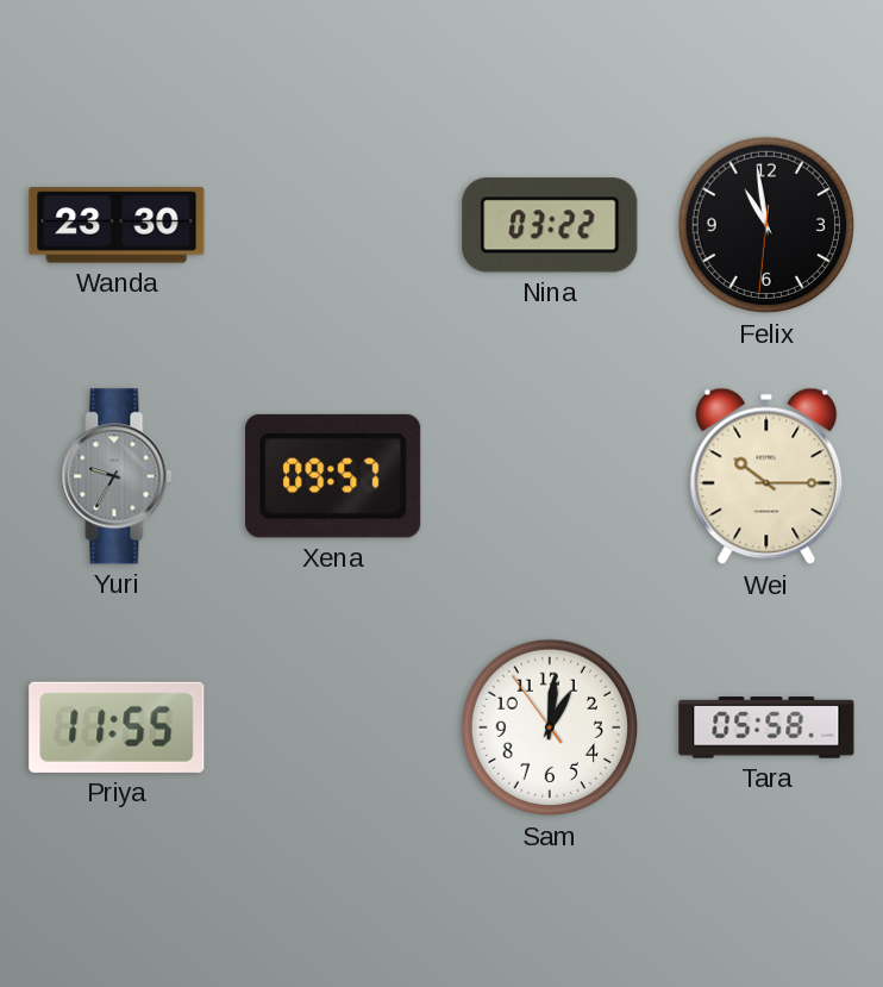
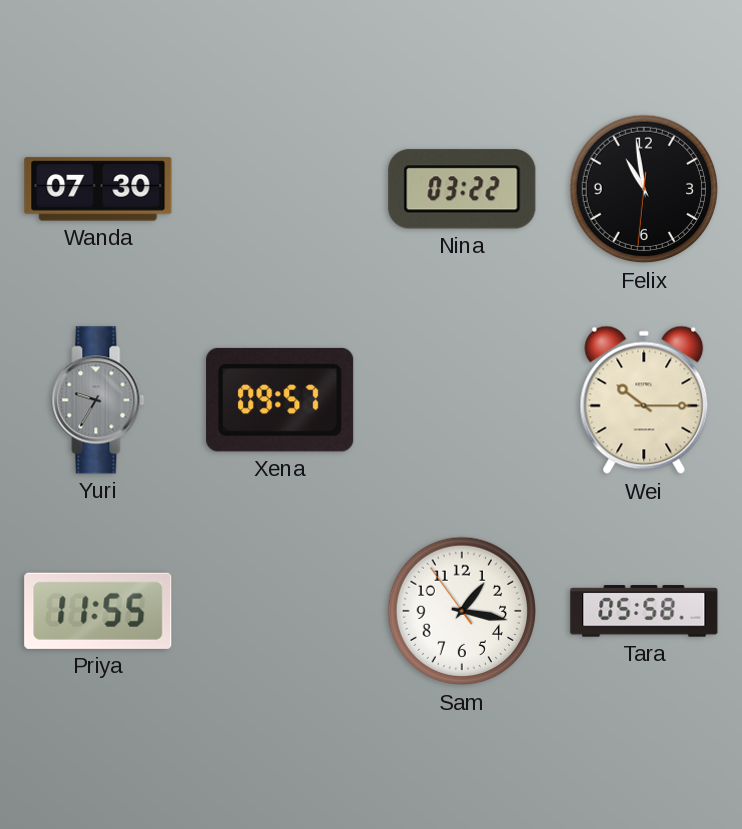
Wanda: 23:30 -> 07:30
Sam: 1:00 -> 1:16
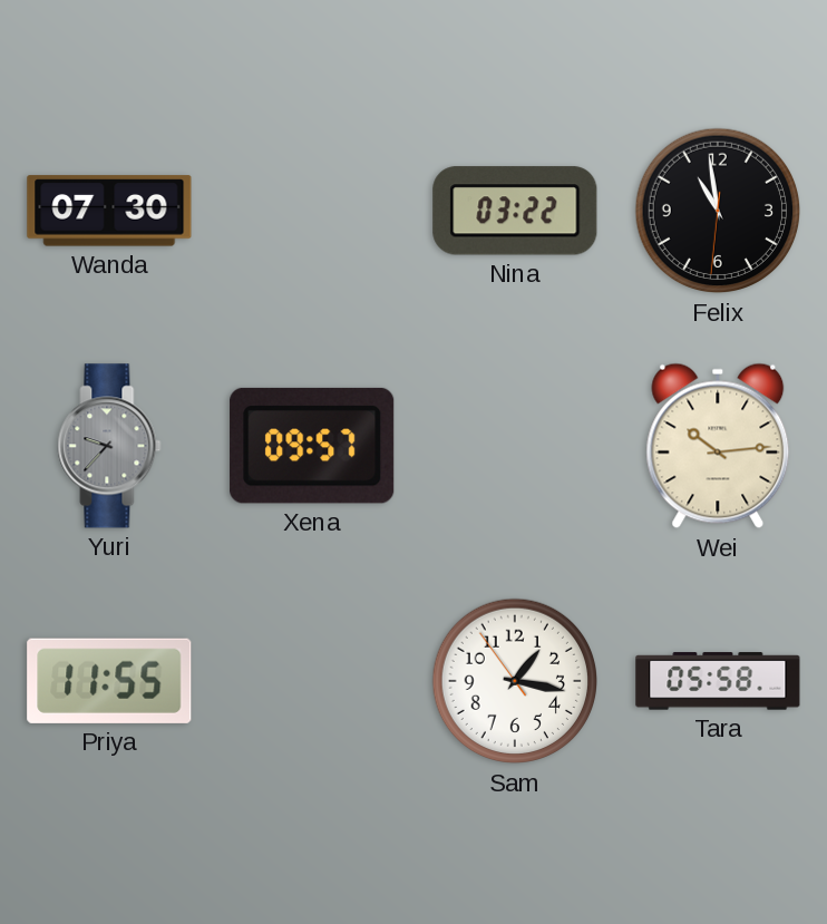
Yuri: 9:35 -> 9:37
Wei: 10:15 -> 10:14
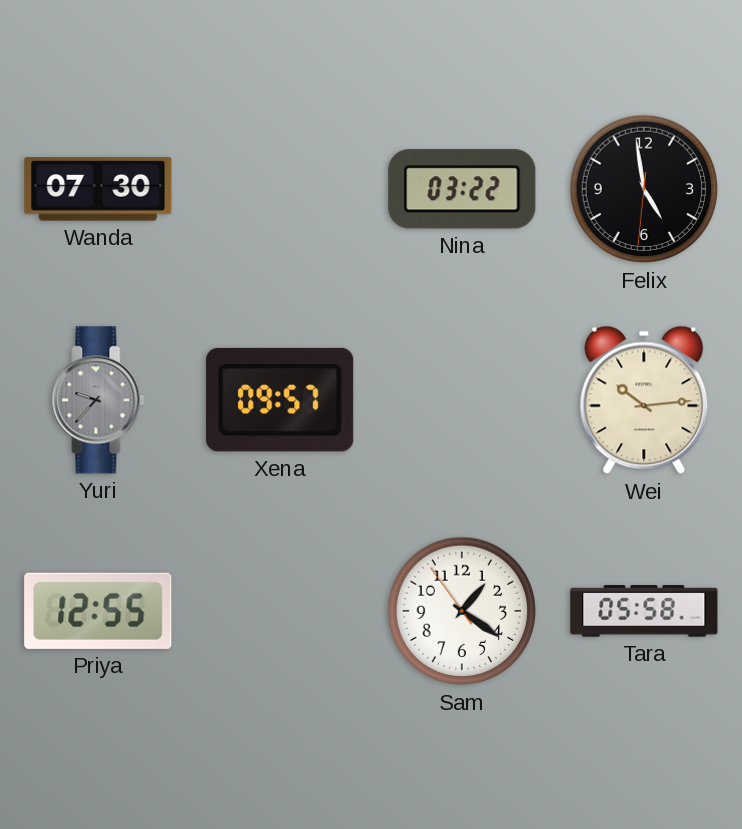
Felix: 10:58 -> 4:58
Priya: 11:55 -> 12:55
Sam: 1:16 -> 1:20
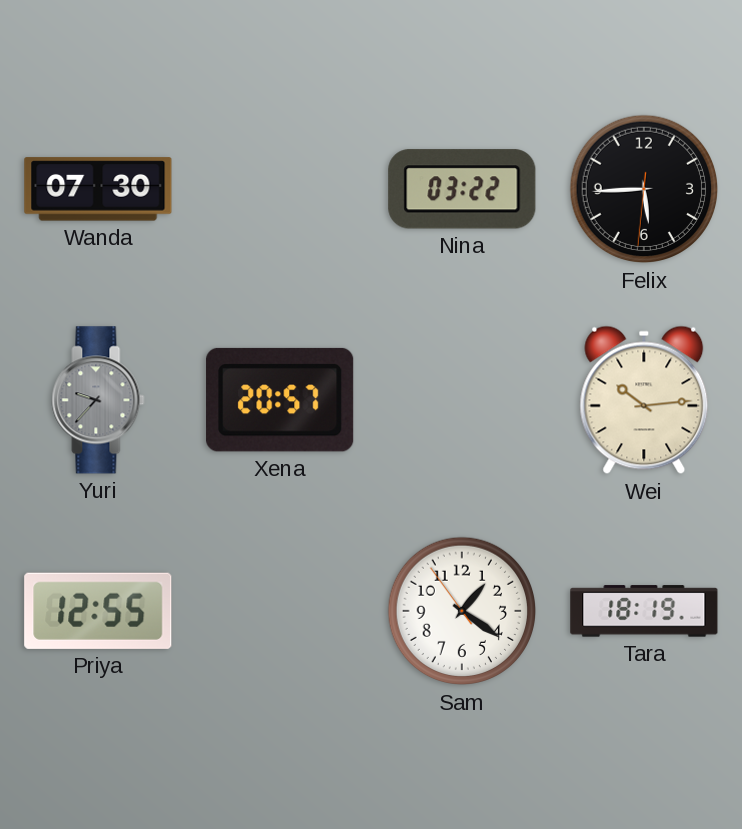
Felix: 4:58 -> 5:44
Xena: 09:57 -> 20:57
Tara: 05:58 -> 18:19
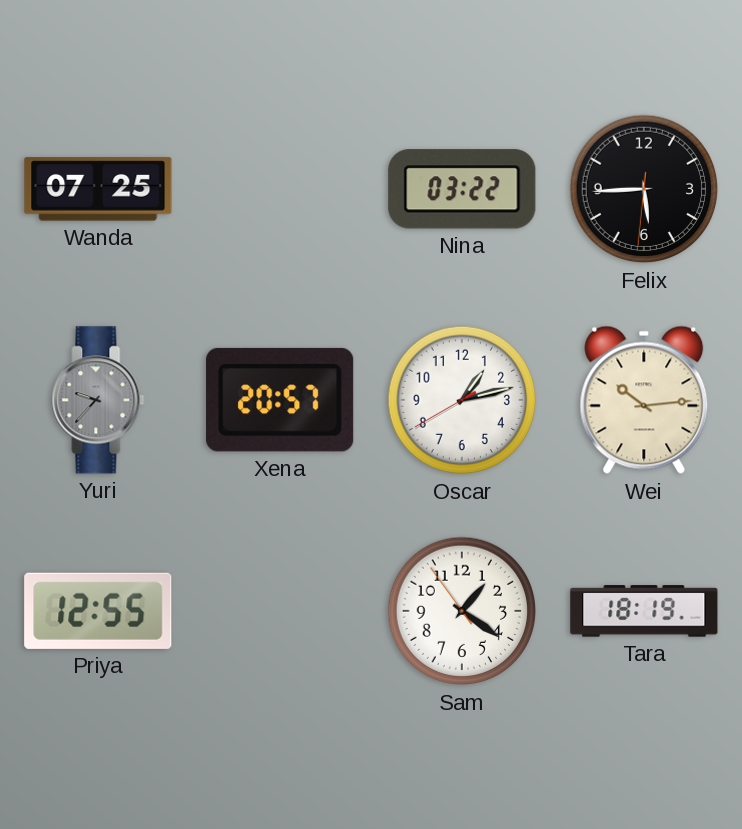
Wanda: 07:30 -> 07:25
Oscar: none -> 1:12
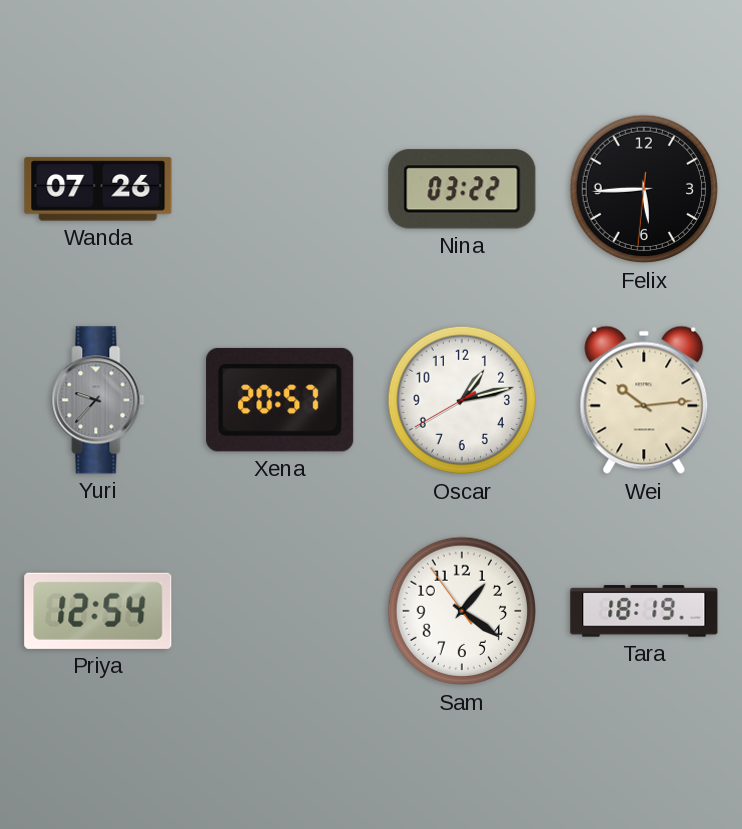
Wanda: 07:25 -> 07:26
Priya: 12:55 -> 12:54
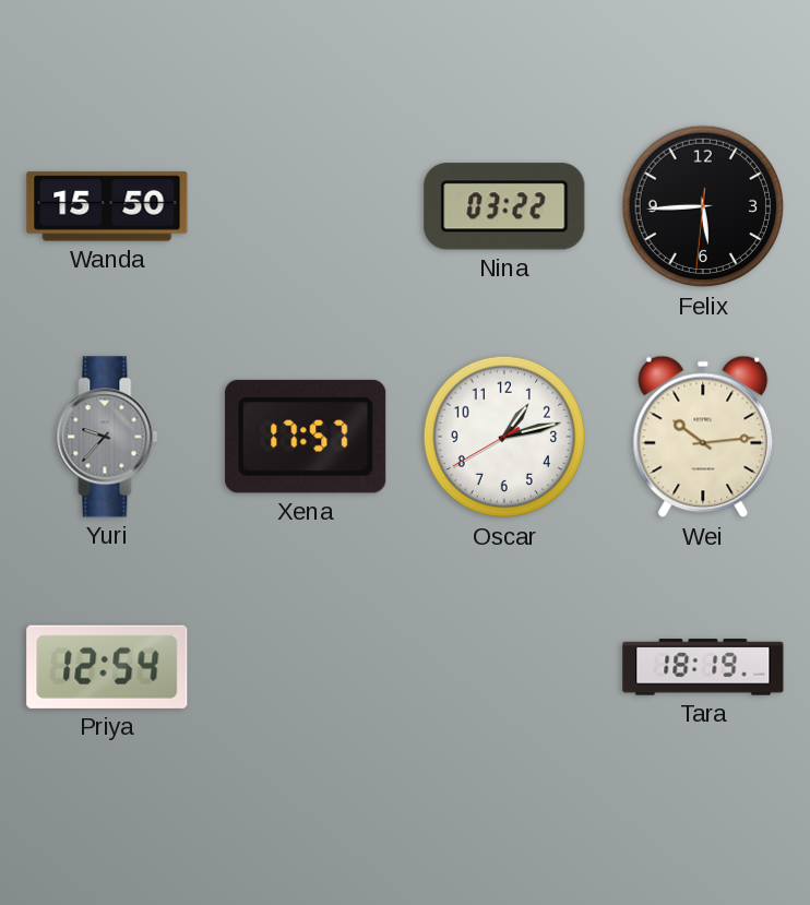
Wanda: 07:26 -> 15:50
Xena: 20:57 -> 17:57
Sam: 1:20 -> none
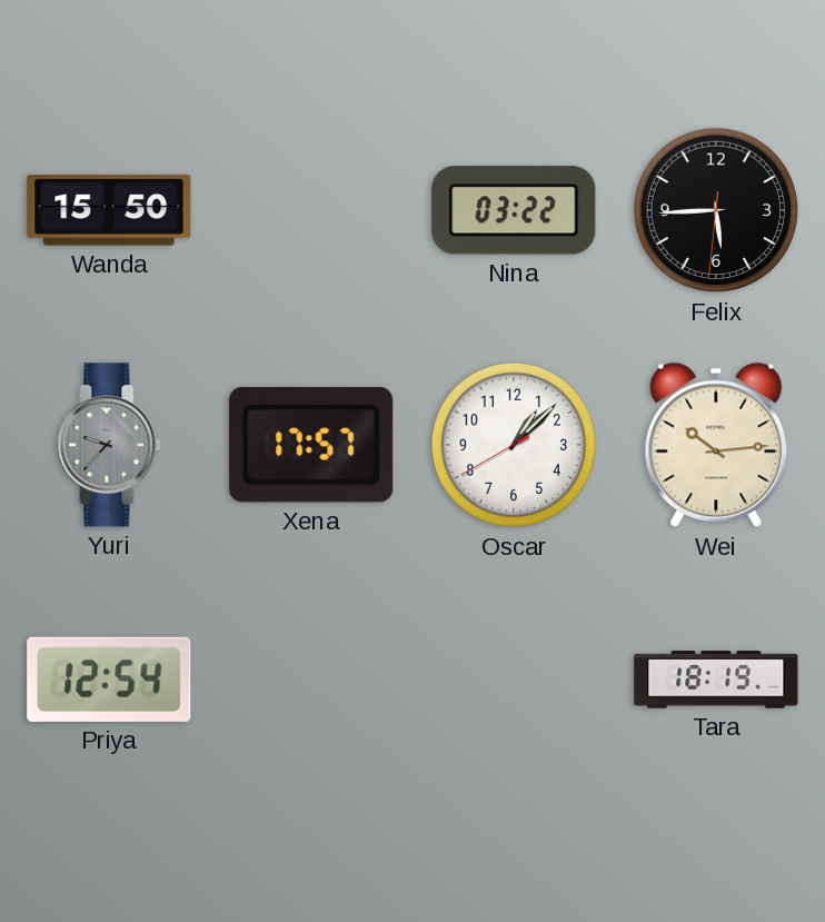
Oscar: 1:12 -> 1:07
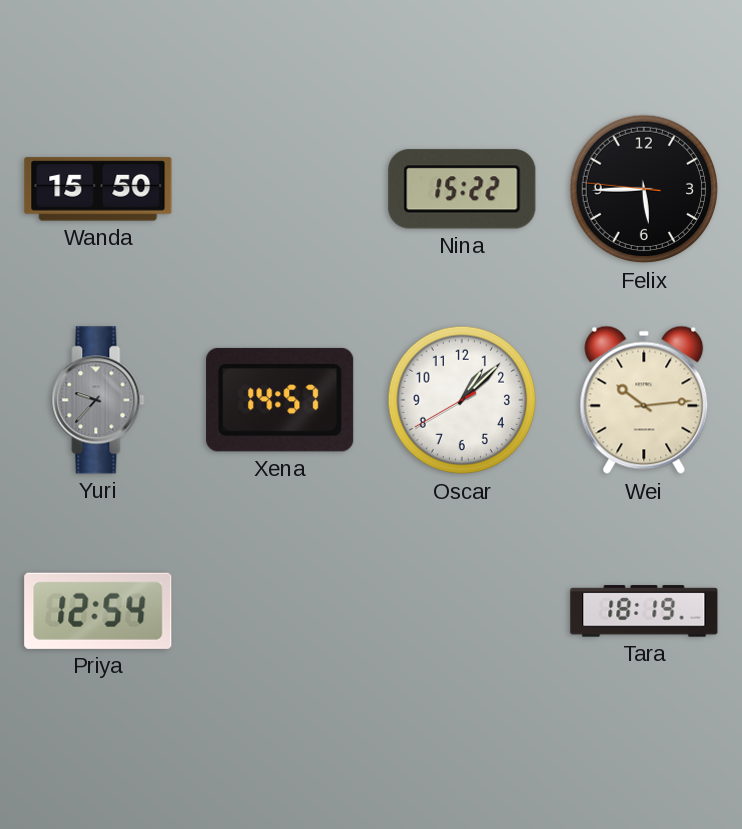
Nina: 03:22 -> 15:22
Felix: 5:44:31 -> 5:44:46
Xena: 17:57 -> 14:57
